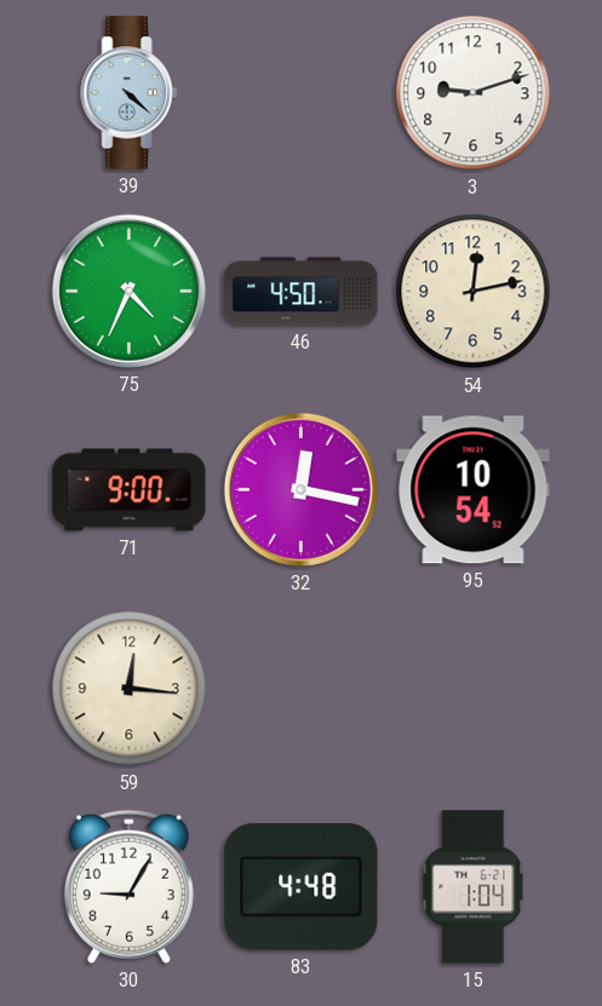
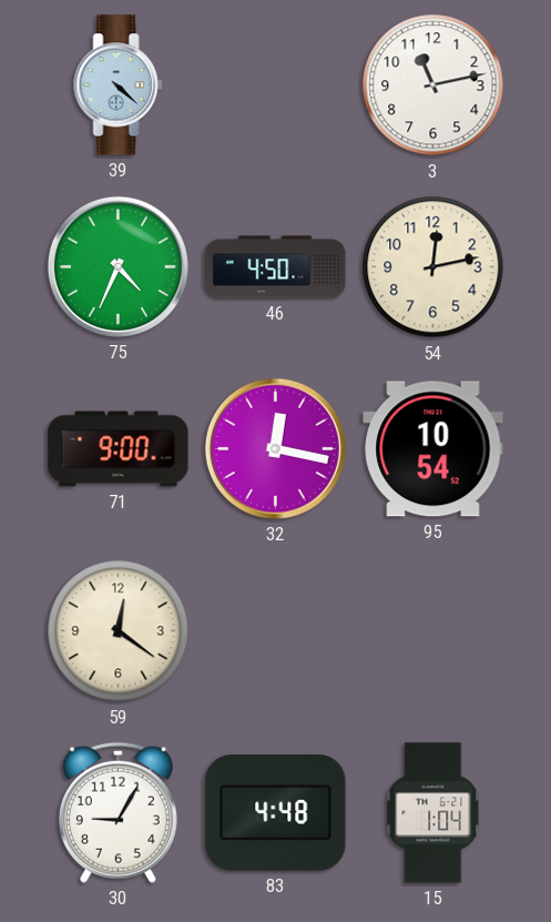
3: 9:12 -> 11:13
59: 12:16 -> 12:21
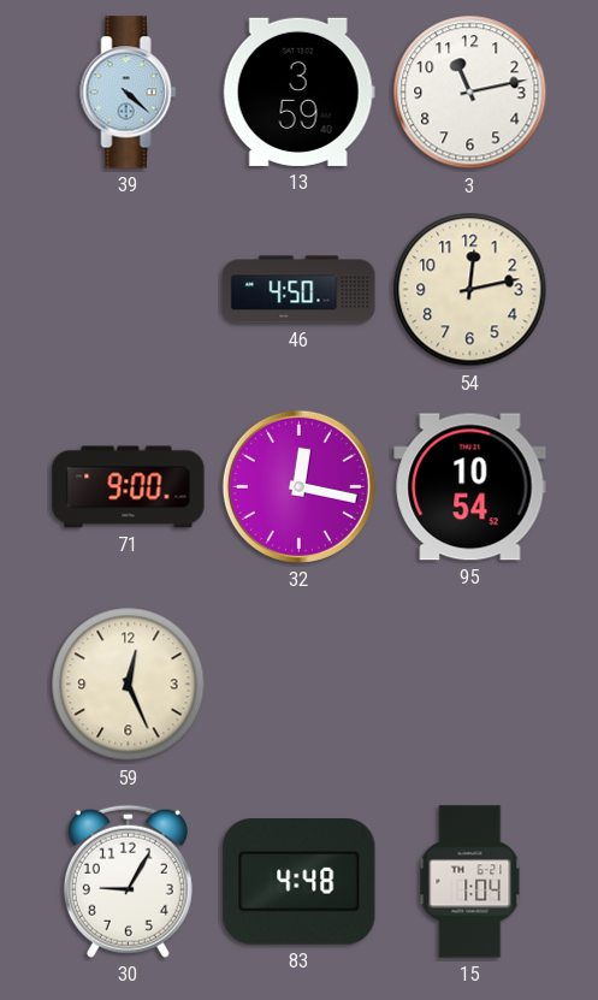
13: none -> 3:59
75: 4:34 -> none
59: 12:21 -> 12:26
